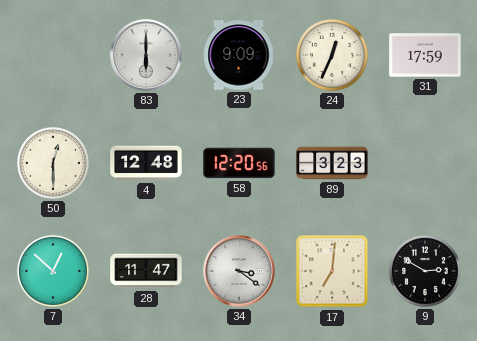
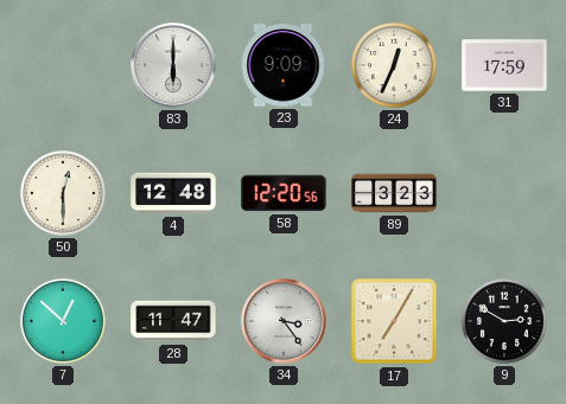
34: 3:21 -> 3:24
17: 7:01 -> 7:05
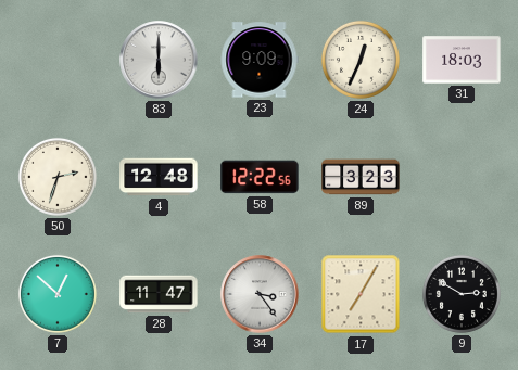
31: 17:59 -> 18:03
50: 12:30 -> 2:33
58: 12:20 -> 12:22
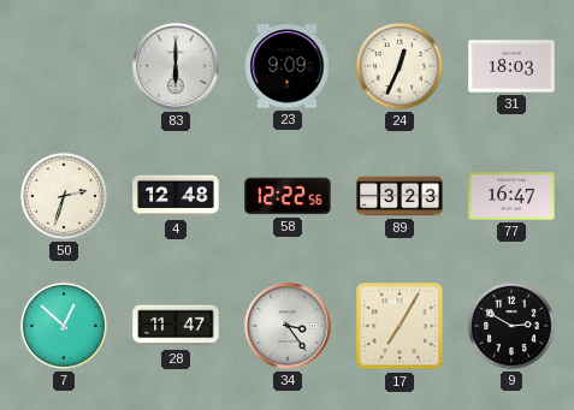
77: none -> 16:47
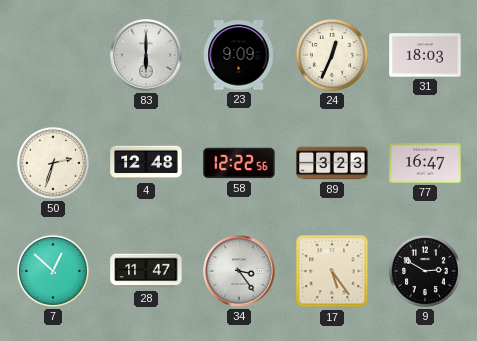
17: 7:05 -> 5:24
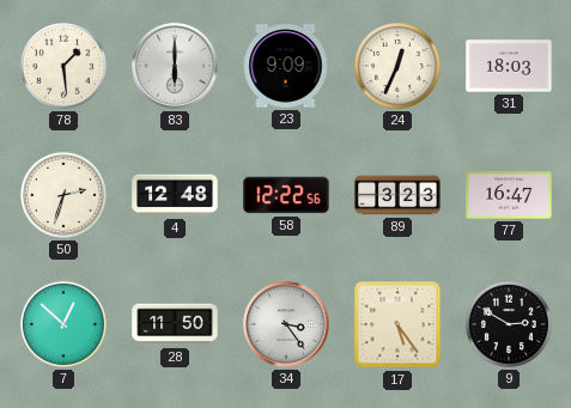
78: none -> 1:29
28: 11:47 -> 11:50
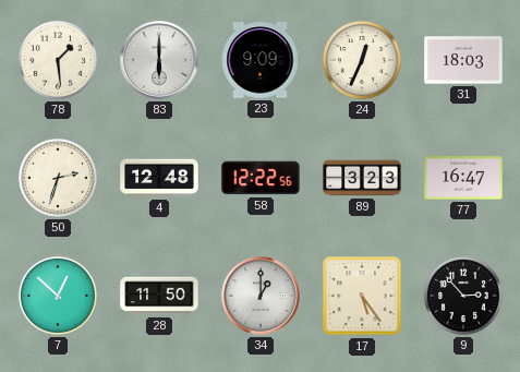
34: 3:24 -> 1:00
9: 2:50 -> 2:53
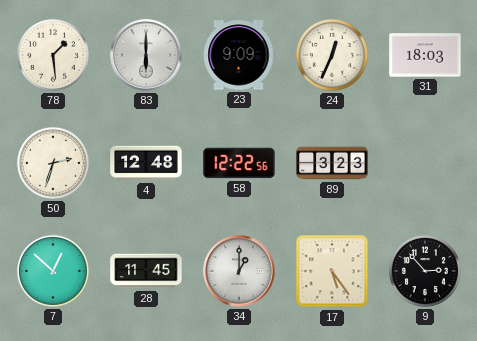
77: 16:47 -> none
28: 11:50 -> 11:45
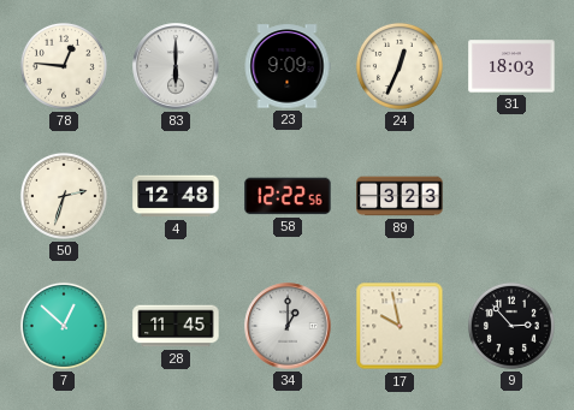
78: 1:29 -> 12:46
17: 5:24 -> 9:58
